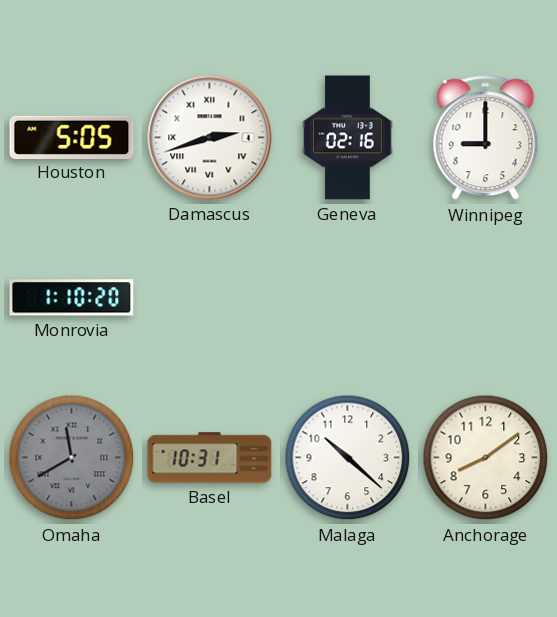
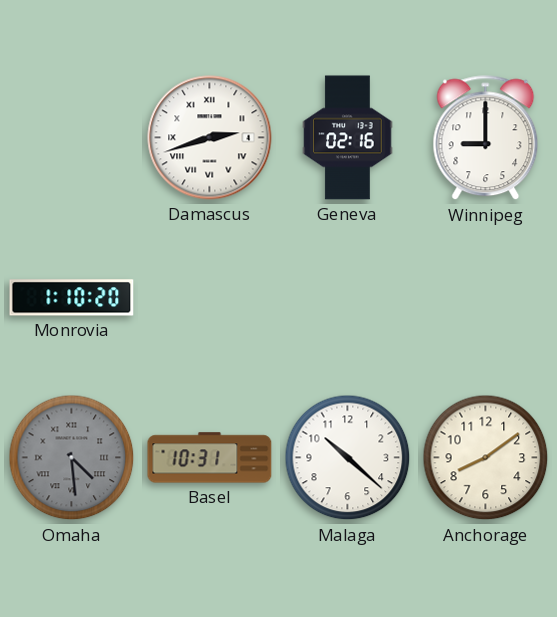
Houston: 5:05 -> none
Omaha: 11:40 -> 4:29
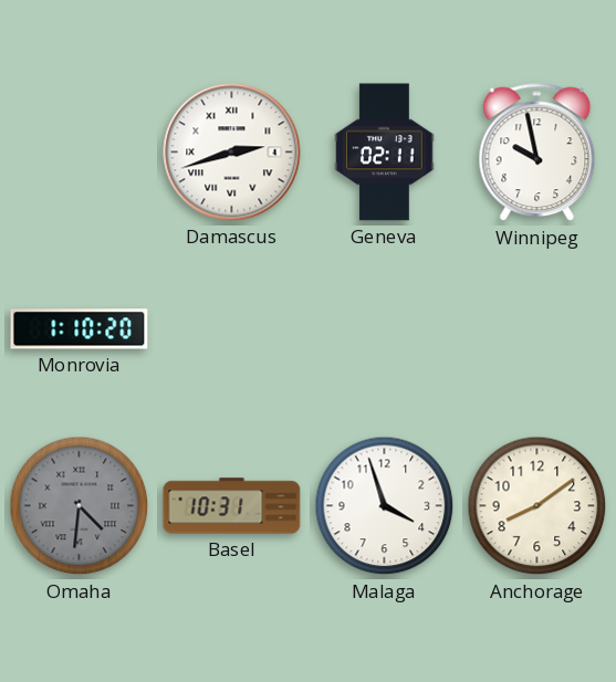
Geneva: 02:16 -> 02:11
Winnipeg: 9:00 -> 9:58
Omaha: 4:29 -> 4:31
Malaga: 10:22 -> 3:57
